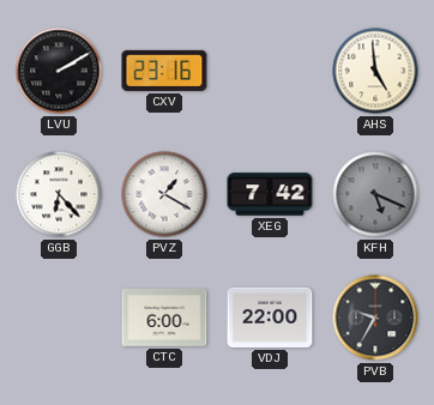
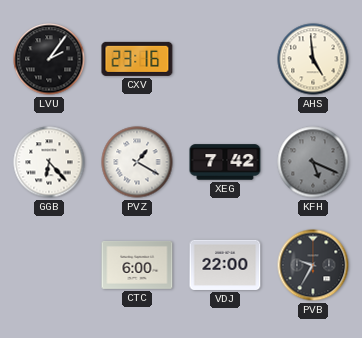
LVU: 2:10 -> 2:06
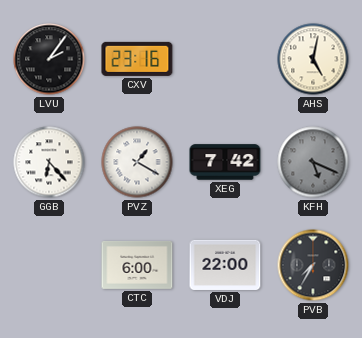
AHS: 4:59 -> 5:02
PVB: 9:35 -> 7:35
